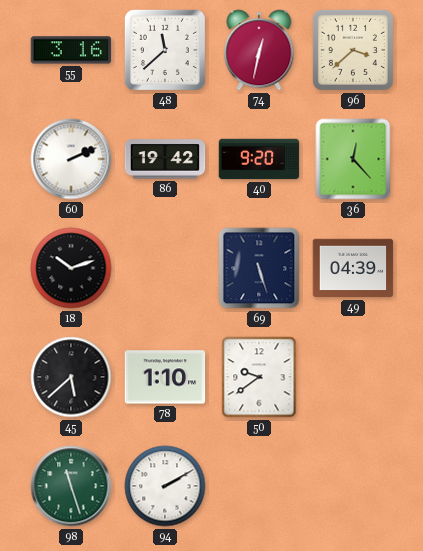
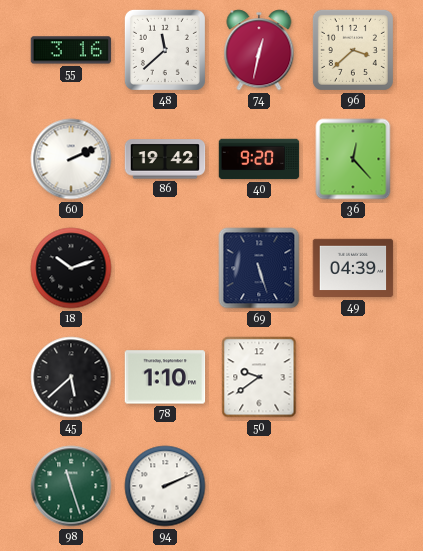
94: 2:10 -> 2:11
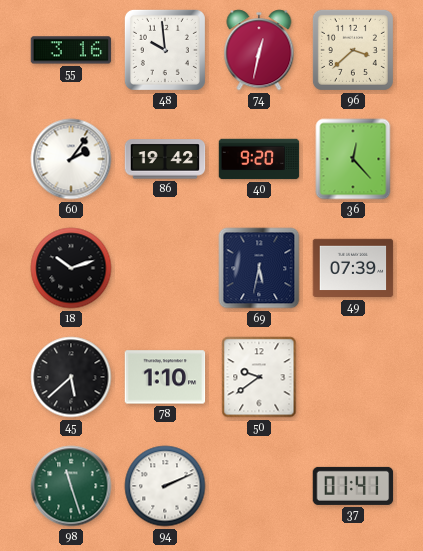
48: 11:38 -> 9:59
60: 2:11 -> 2:06
69: 5:27 -> 5:32
49: 04:39 -> 07:39
37: none -> 01:41
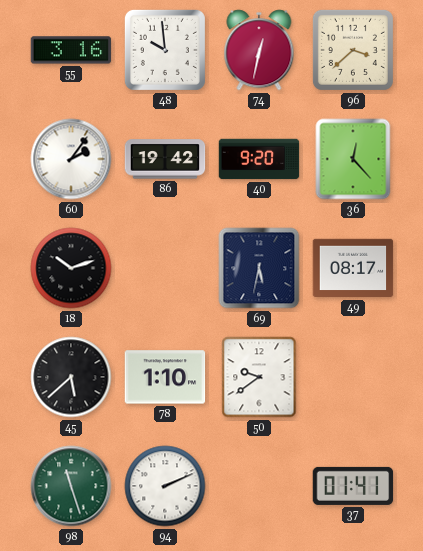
49: 07:39 -> 08:17
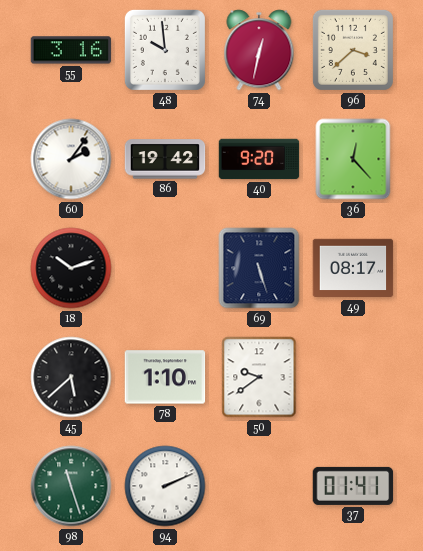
69: 5:32 -> 5:27
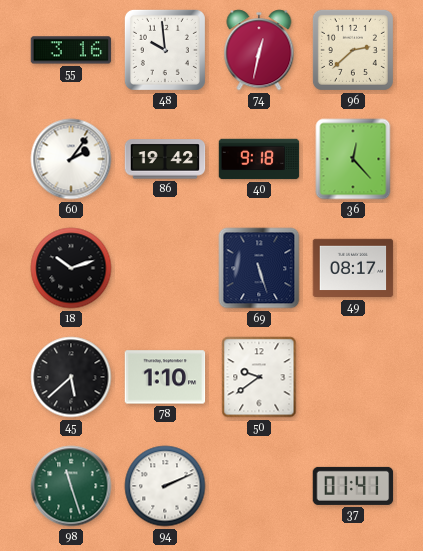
96: 3:38 -> 2:38
40: 9:20 -> 9:18
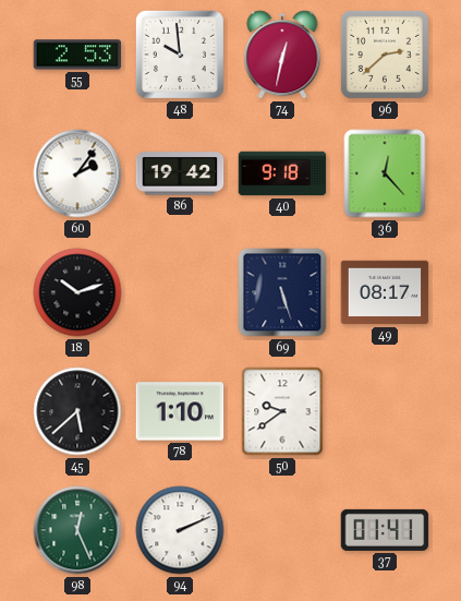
55: 3:16 -> 2:53
98: 11:27 -> 12:26
